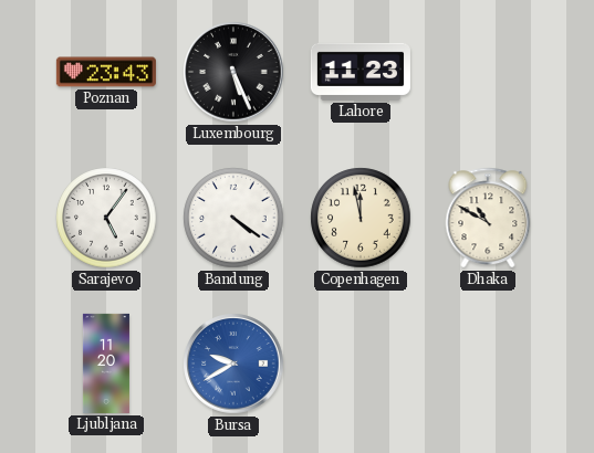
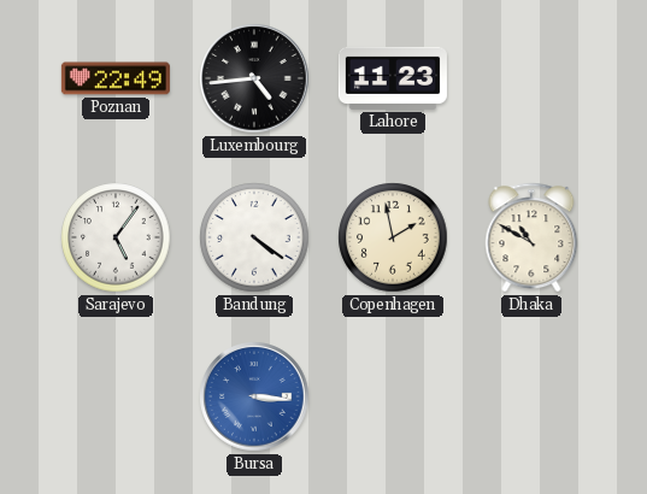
Poznan: 23:43 -> 22:49
Luxembourg: 5:26 -> 4:44
Copenhagen: 11:58 -> 1:58
Ljubljana: 11:20 -> none
Bursa: 9:40 -> 3:16
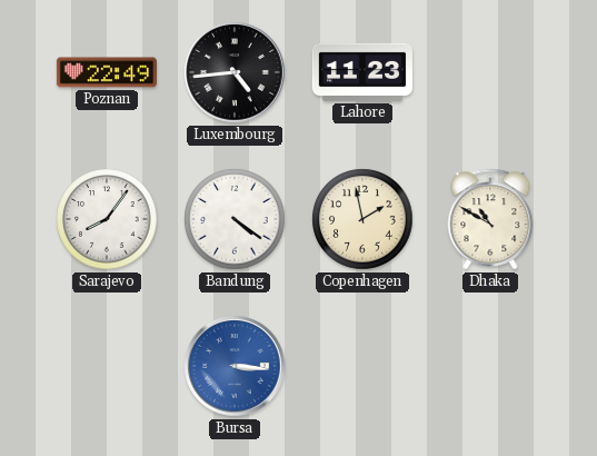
Sarajevo: 5:06 -> 8:06
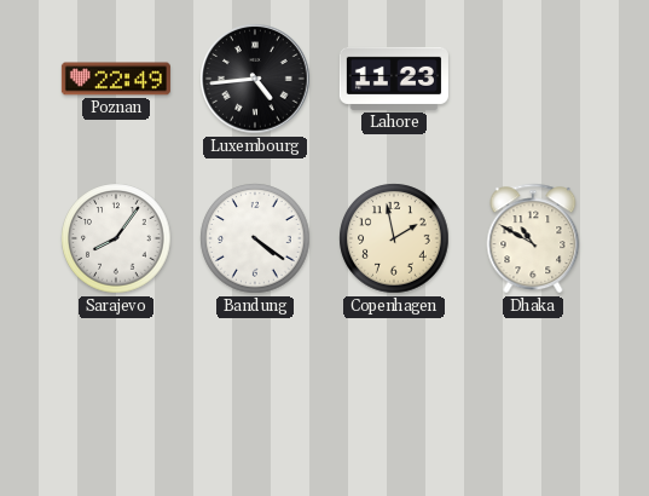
Bursa: 3:16 -> none
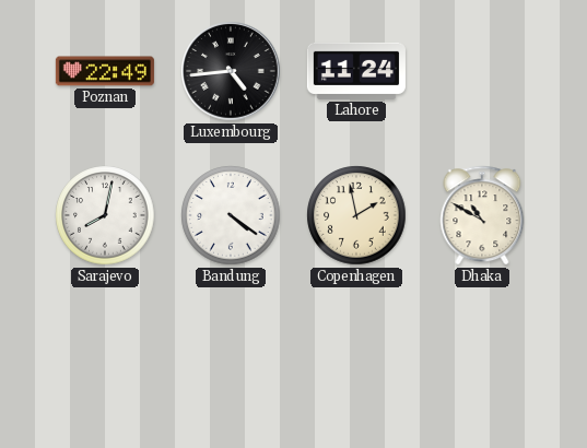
Lahore: 11:23 -> 11:24
Sarajevo: 8:06 -> 8:02
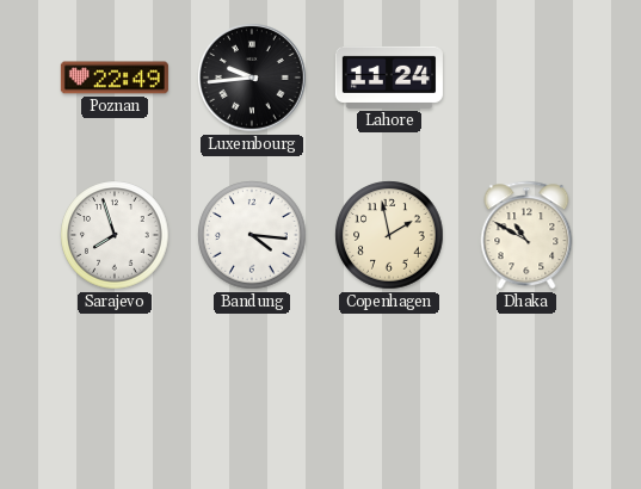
Luxembourg: 4:44 -> 9:44
Sarajevo: 8:02 -> 7:57
Bandung: 4:21 -> 4:16
